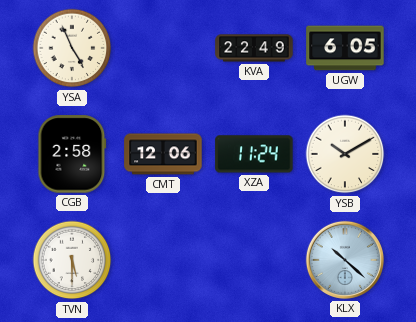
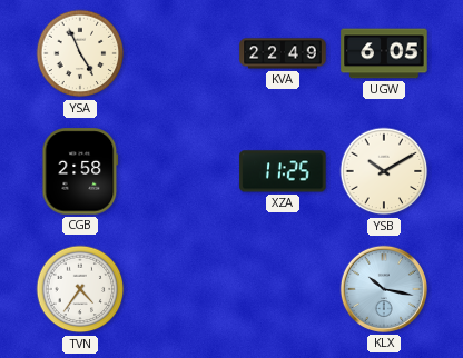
CMT: 12:06 -> none
XZA: 11:24 -> 11:25
TVN: 5:30 -> 4:36
KLX: 10:22 -> 10:17
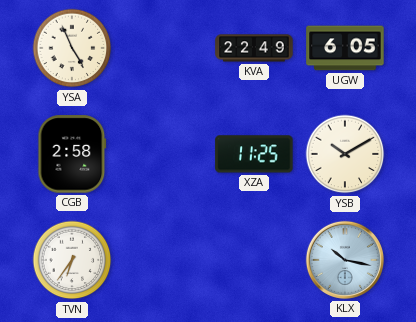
TVN: 4:36 -> 6:36
